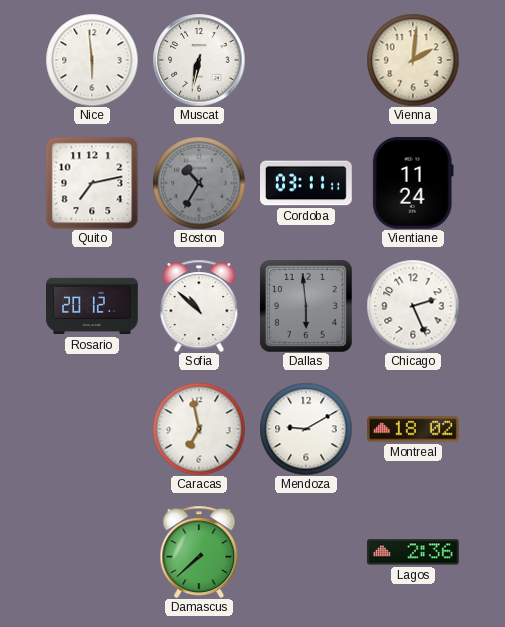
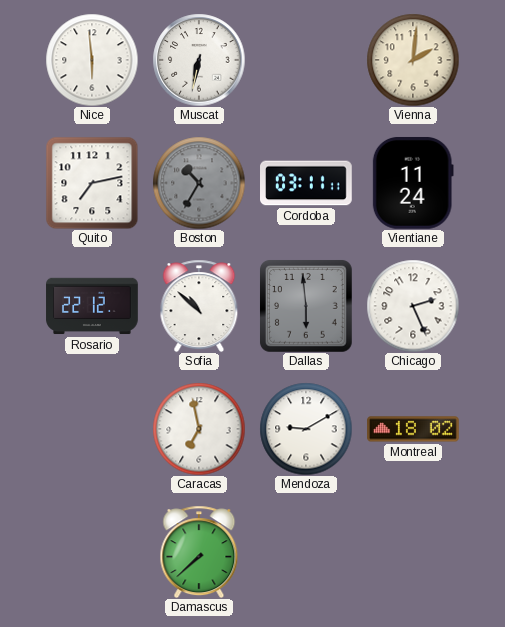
Rosario: 20:12 -> 22:12
Lagos: 2:36 -> none
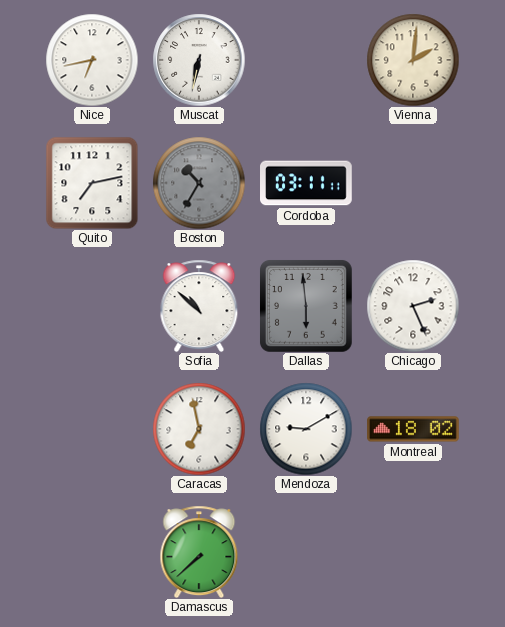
Nice: 5:59 -> 6:43
Vientiane: 11:24 -> none
Rosario: 22:12 -> none
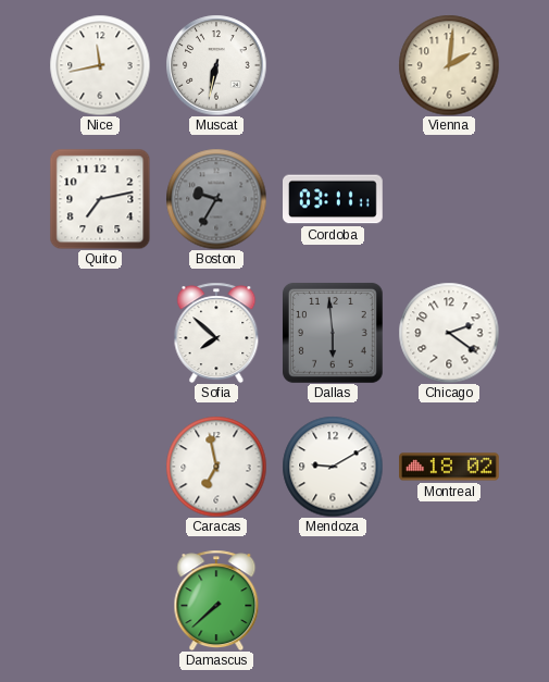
Nice: 6:43 -> 11:43
Boston: 10:35 -> 9:35
Sofia: 10:52 -> 7:52
Chicago: 2:26 -> 2:21
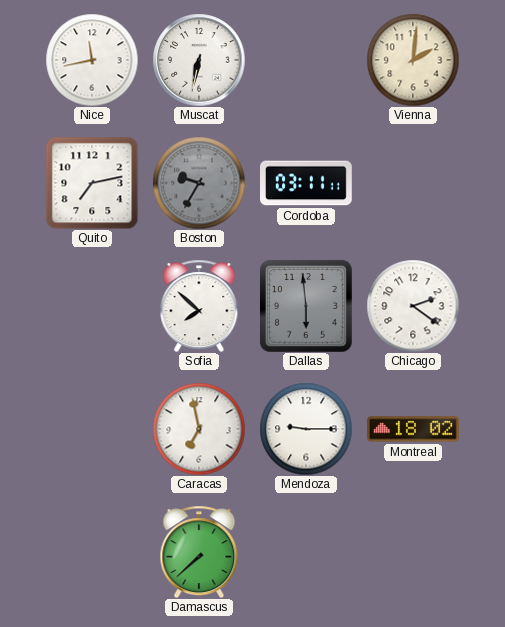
Mendoza: 9:10 -> 9:15
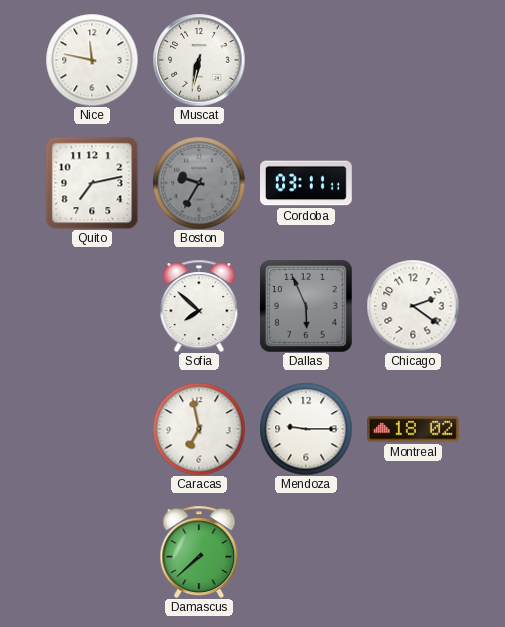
Nice: 11:43 -> 11:47
Vienna: 2:01 -> none
Dallas: 5:59 -> 5:56
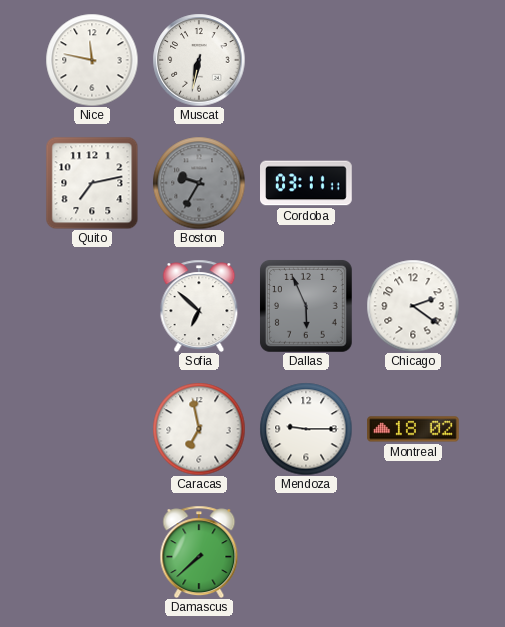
Sofia: 7:52 -> 6:52
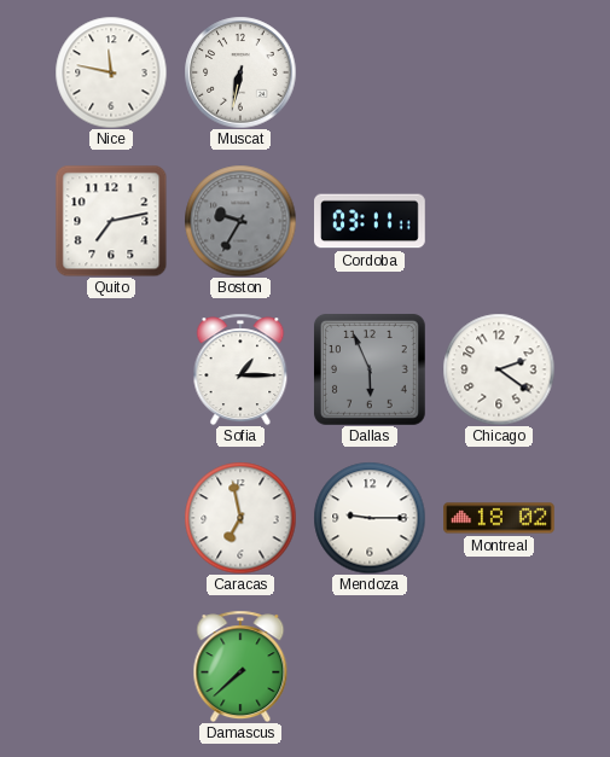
Sofia: 6:52 -> 1:15
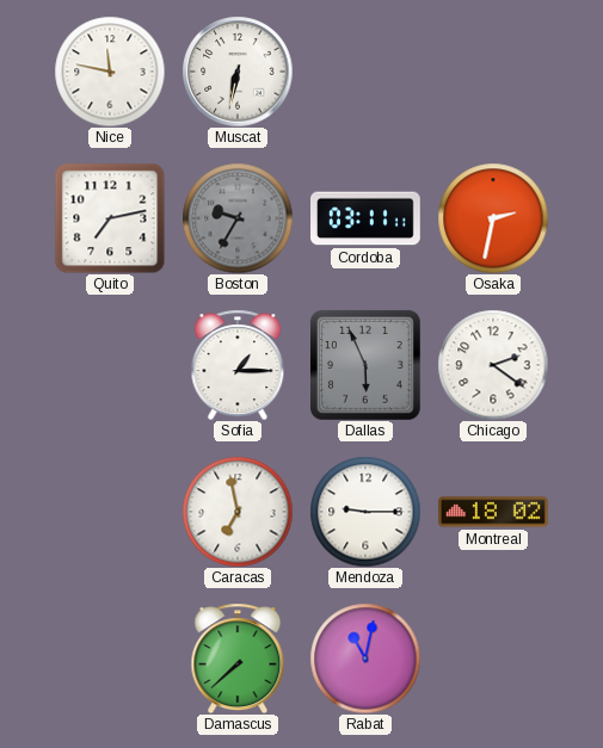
Osaka: none -> 2:32
Rabat: none -> 11:02
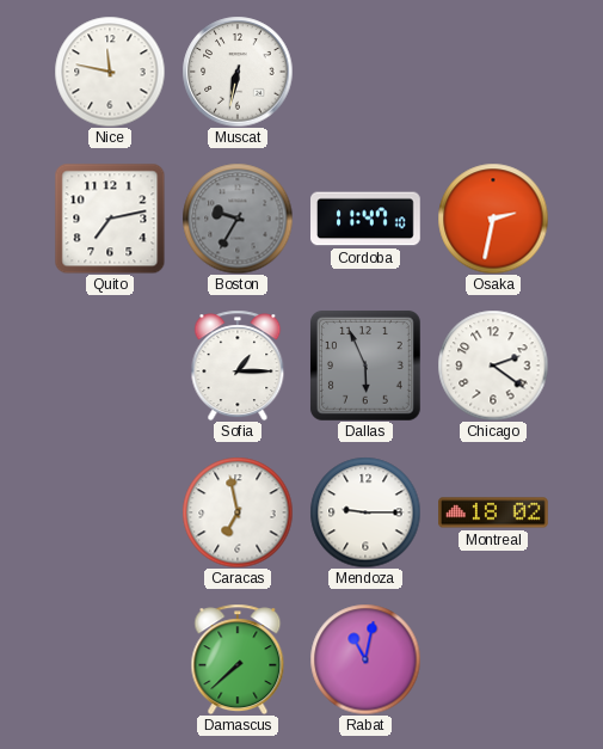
Cordoba: 03:11 -> 11:47
